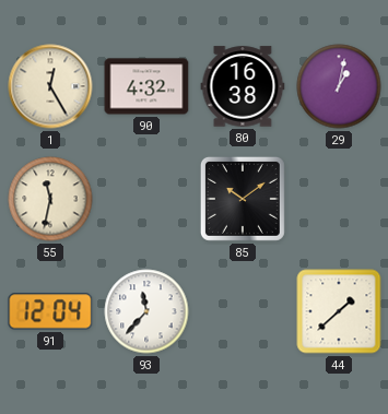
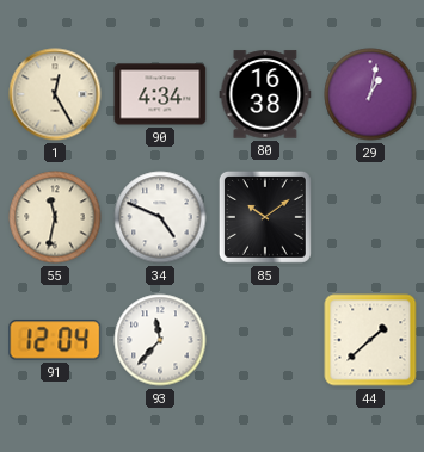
90: 4:32 -> 4:34
34: none -> 4:49
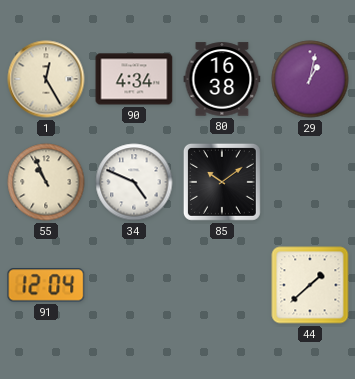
55: 11:32 -> 10:56
93: 11:37 -> none
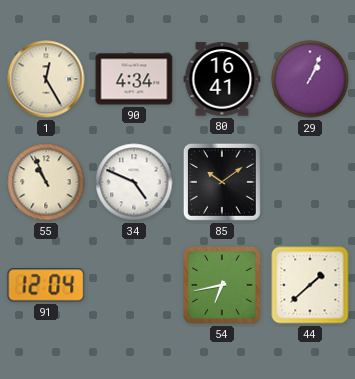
80: 16:38 -> 16:41
29: 1:02 -> 1:04
54: none -> 6:43
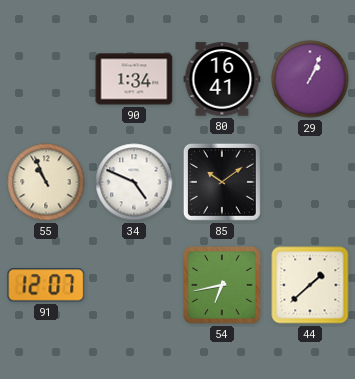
1: 12:25 -> none
90: 4:34 -> 1:34
91: 12:04 -> 12:07
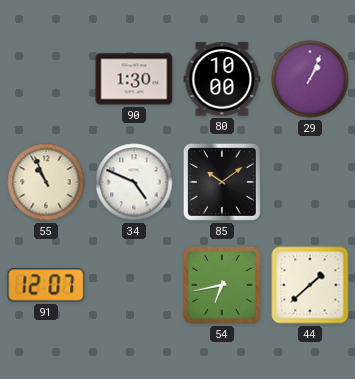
90: 1:34 -> 1:30
80: 16:41 -> 10:00
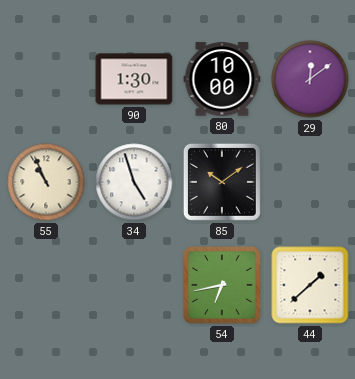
29: 1:04 -> 12:09
34: 4:49 -> 4:57
91: 12:07 -> none
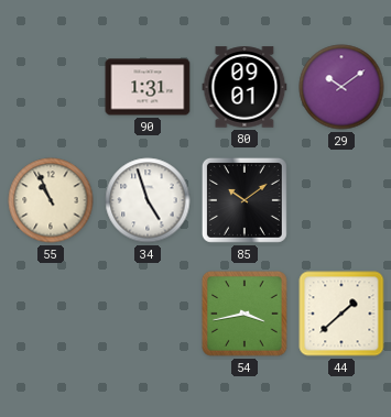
90: 1:30 -> 1:31
80: 10:00 -> 09:01
29: 12:09 -> 10:09
54: 6:43 -> 3:43
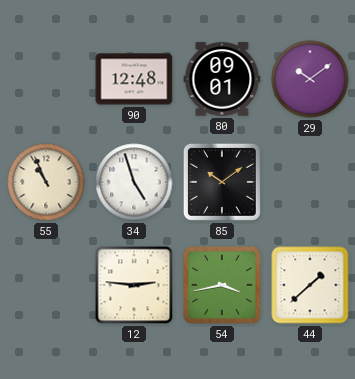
90: 1:31 -> 12:48
12: none -> 2:46
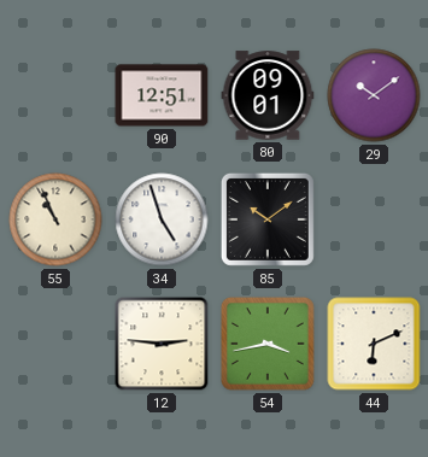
90: 12:48 -> 12:51
44: 1:38 -> 6:11
